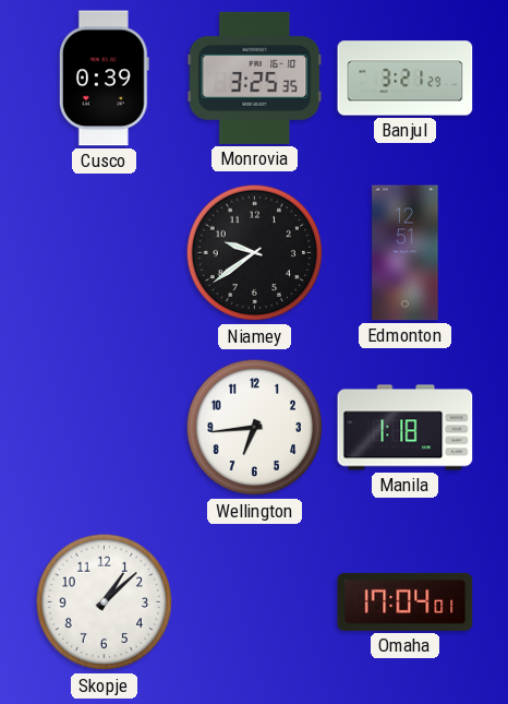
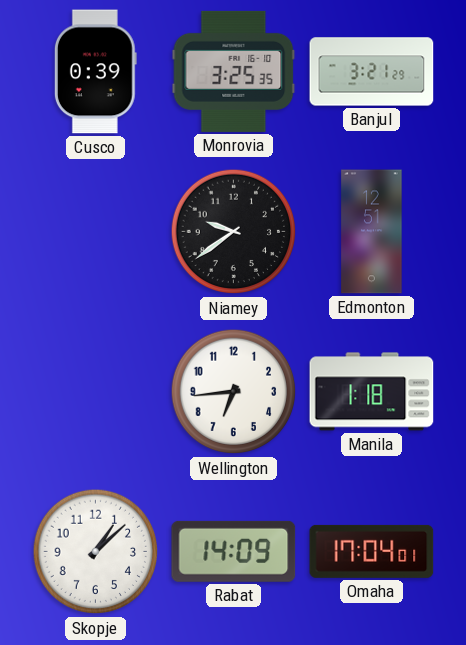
Rabat: none -> 14:09
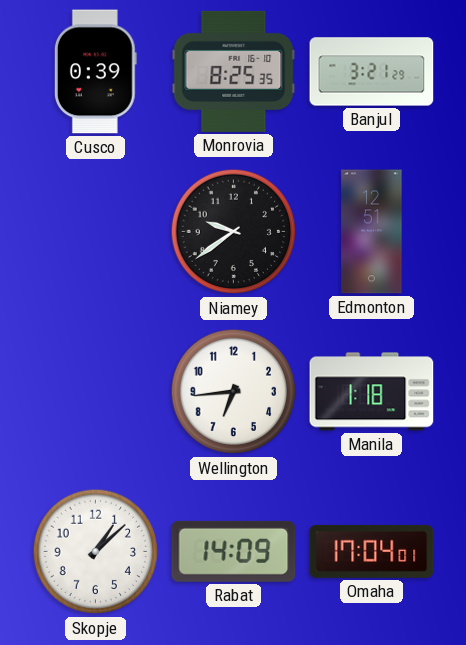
Monrovia: 3:25 -> 8:25
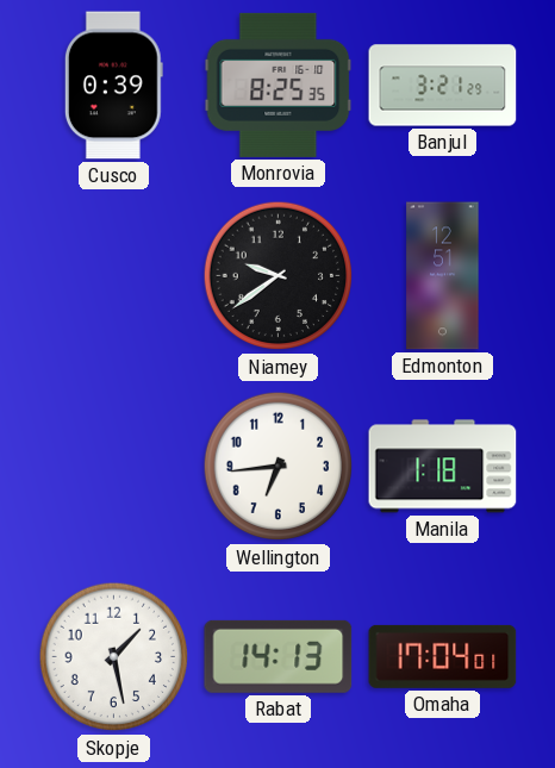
Skopje: 1:08 -> 1:28
Rabat: 14:09 -> 14:13
